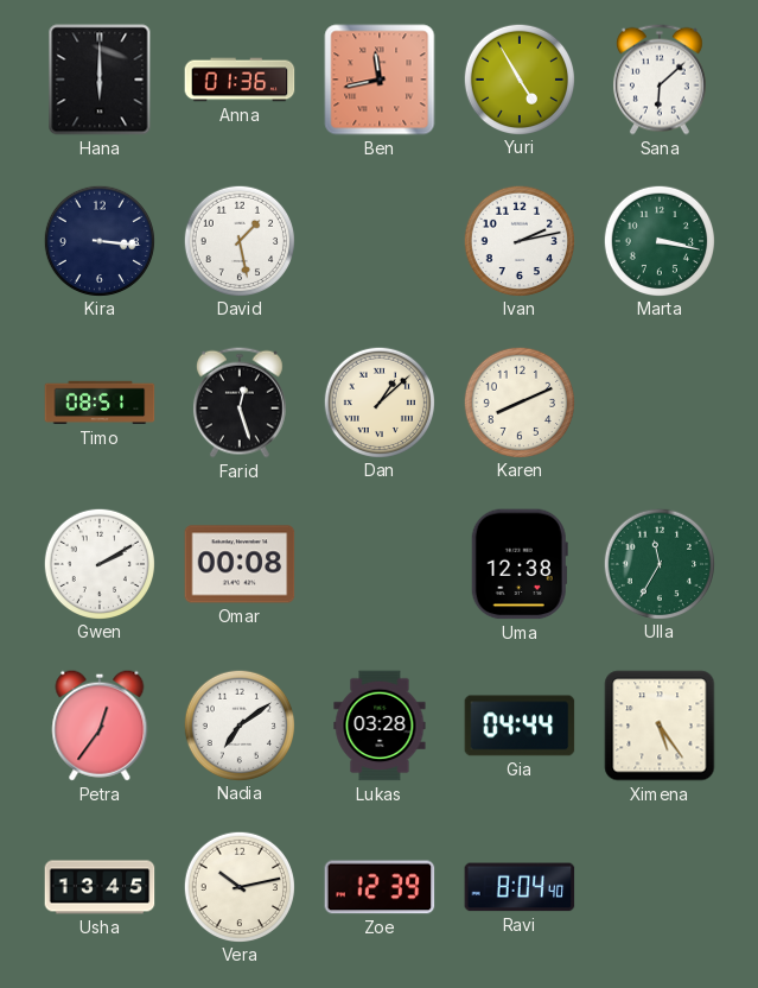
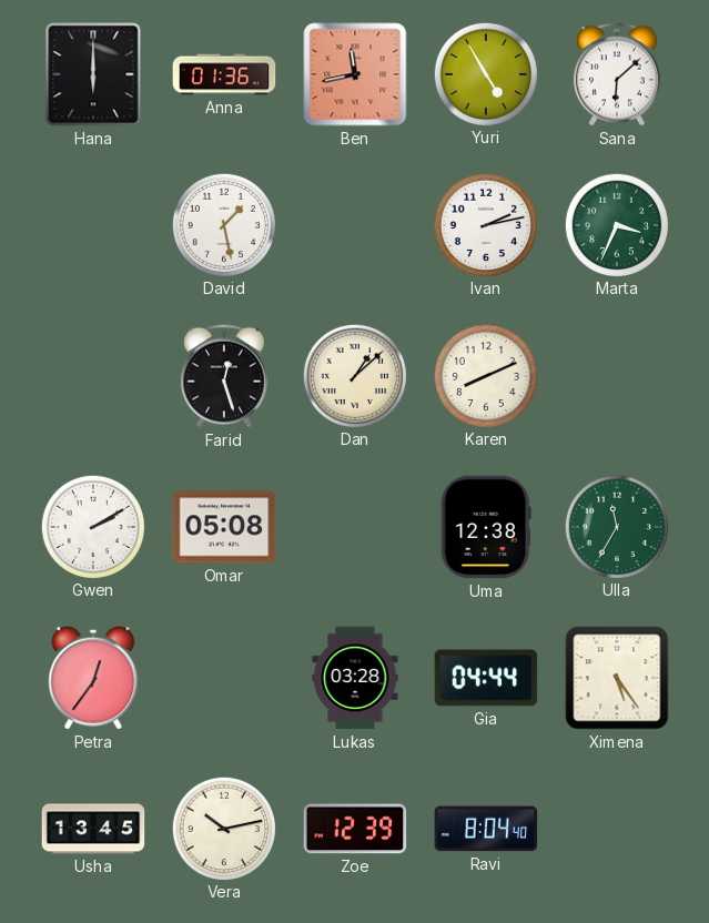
Kira: 3:16 -> none
Marta: 3:17 -> 3:34
Timo: 08:51 -> none
Omar: 00:08 -> 05:08
Nadia: 7:09 -> none
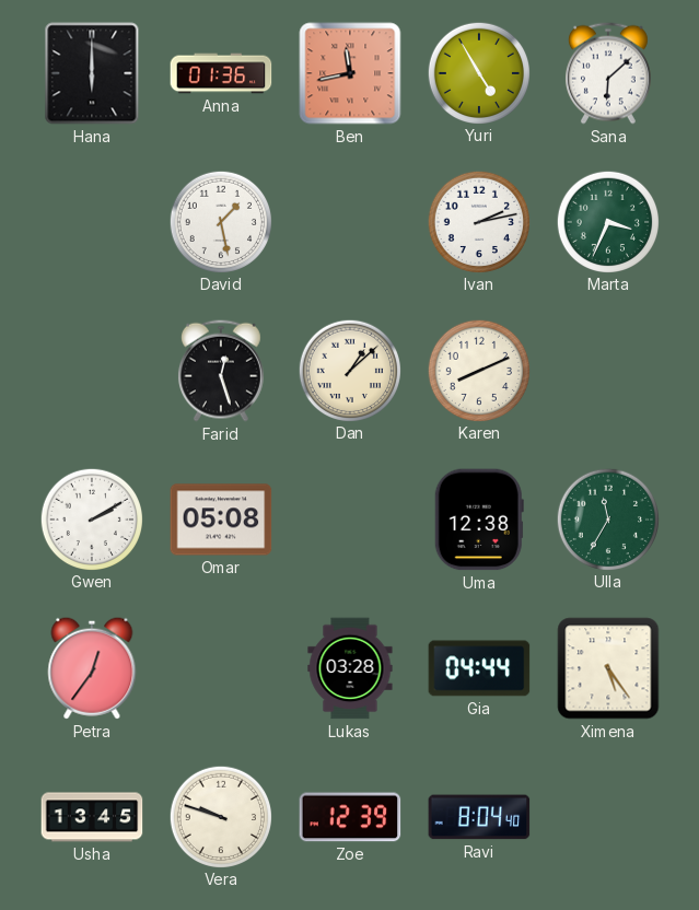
Vera: 10:13 -> 9:48
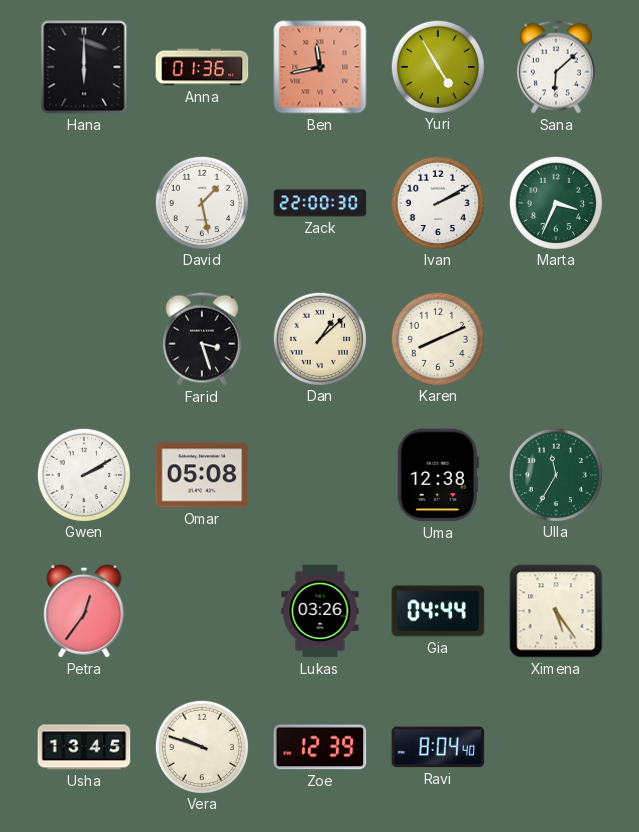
Zack: none -> 22:00
Ivan: 2:13 -> 2:10
Farid: 12:27 -> 3:27
Lukas: 03:28 -> 03:26
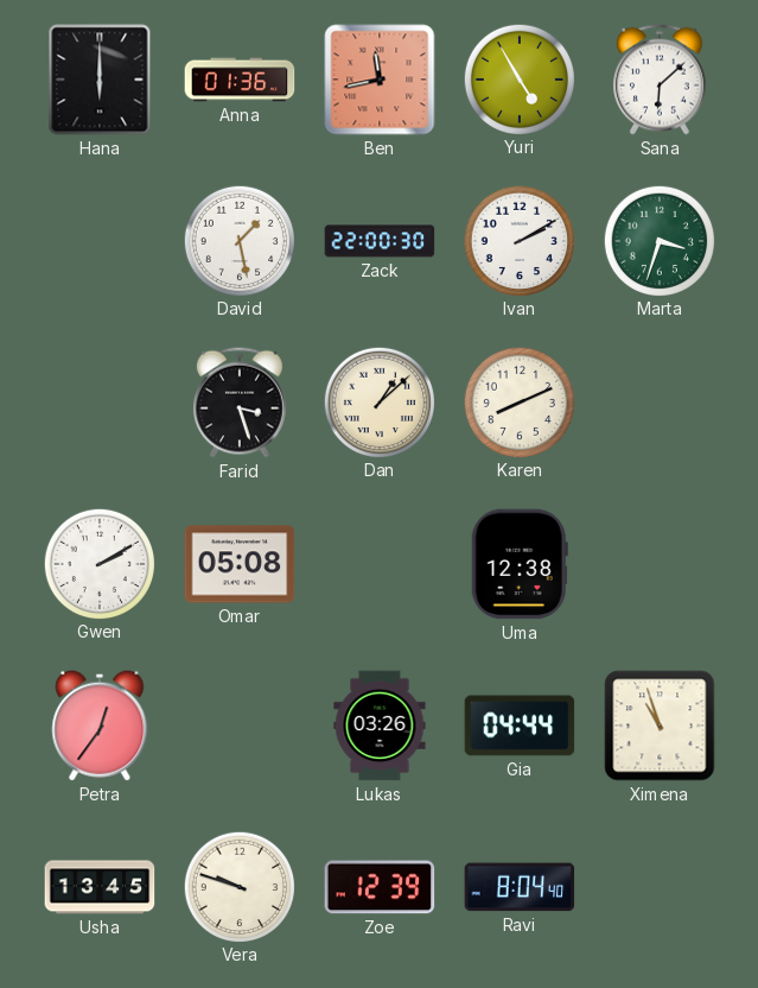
Marta: 3:34 -> 3:33
Ulla: 11:35 -> none
Ximena: 5:24 -> 10:57
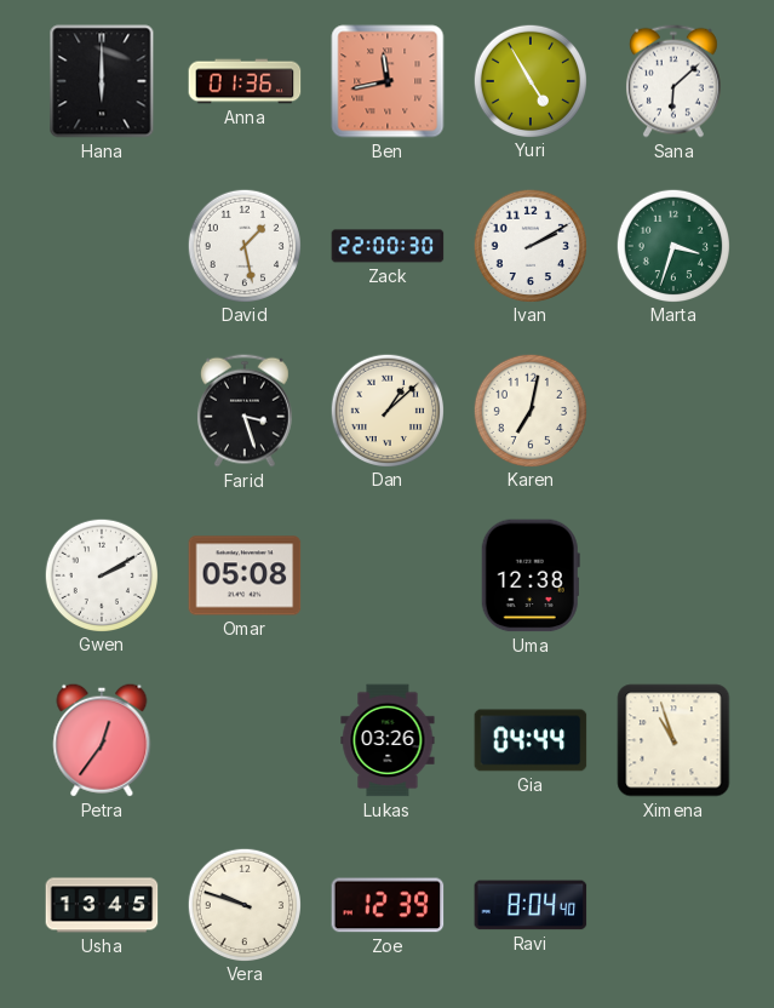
Karen: 8:11 -> 7:02
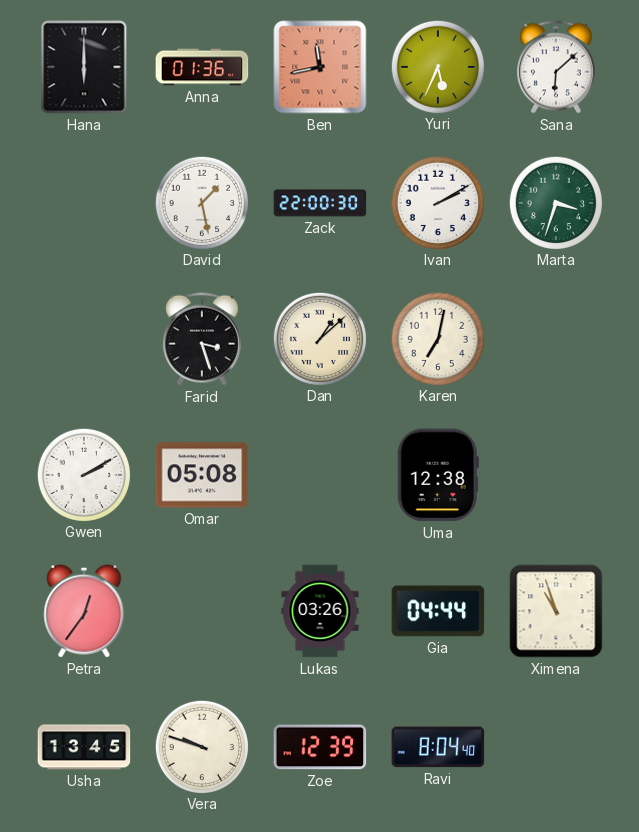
Yuri: 4:55 -> 5:34
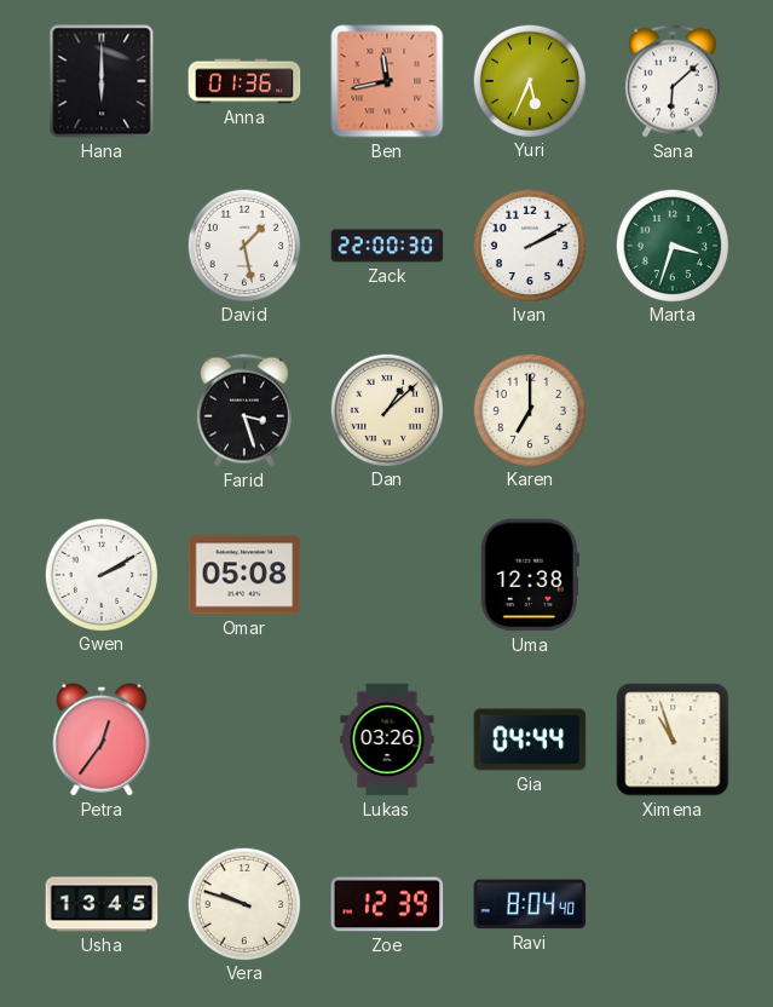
Karen: 7:02 -> 7:00
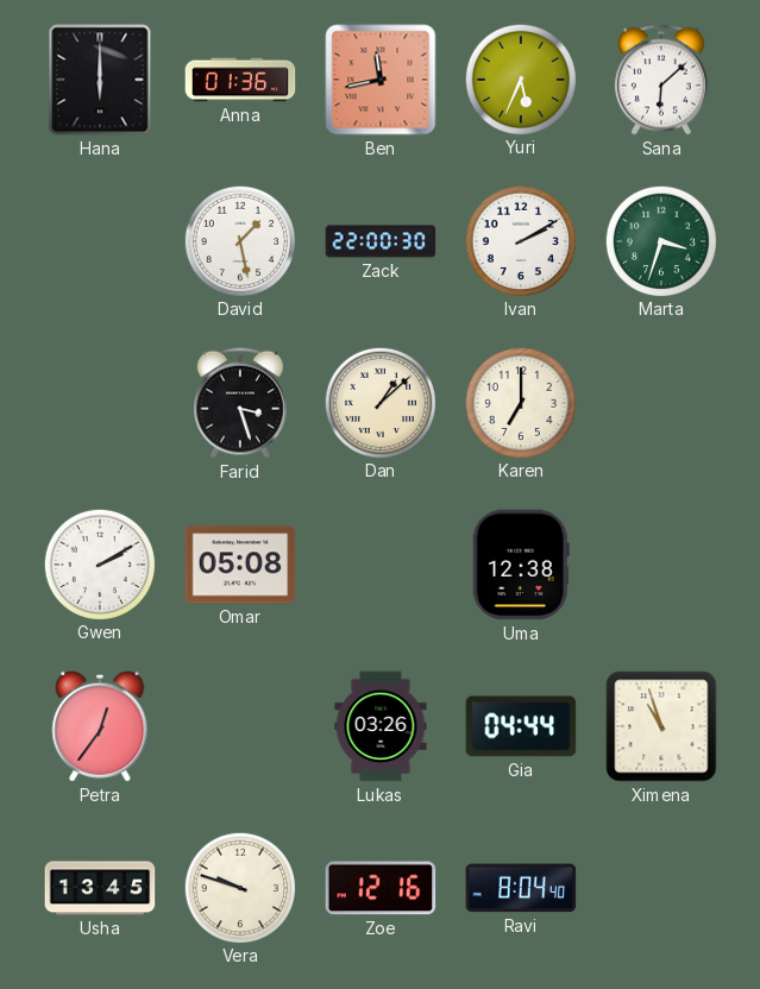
Zoe: 12:39 -> 12:16
